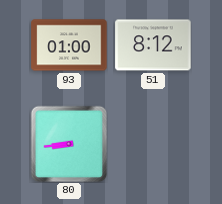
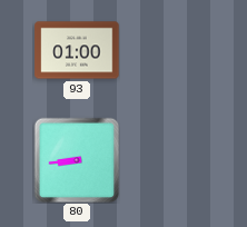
51: 8:12 -> none
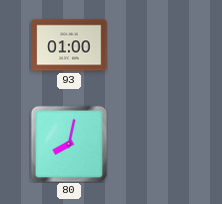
80: 8:44 -> 8:02
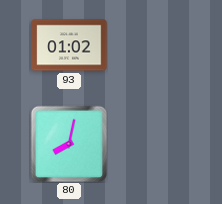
93: 01:00 -> 01:02
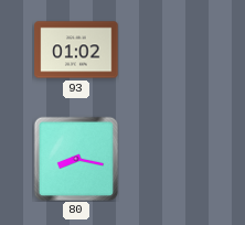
80: 8:02 -> 8:17
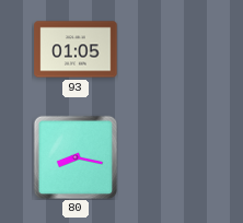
93: 01:02 -> 01:05
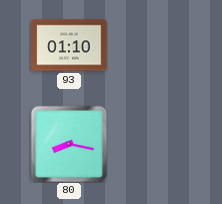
93: 01:05 -> 01:10
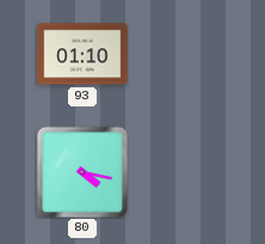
80: 8:17 -> 4:17
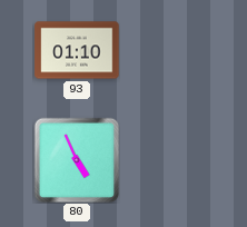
80: 4:17 -> 4:56
